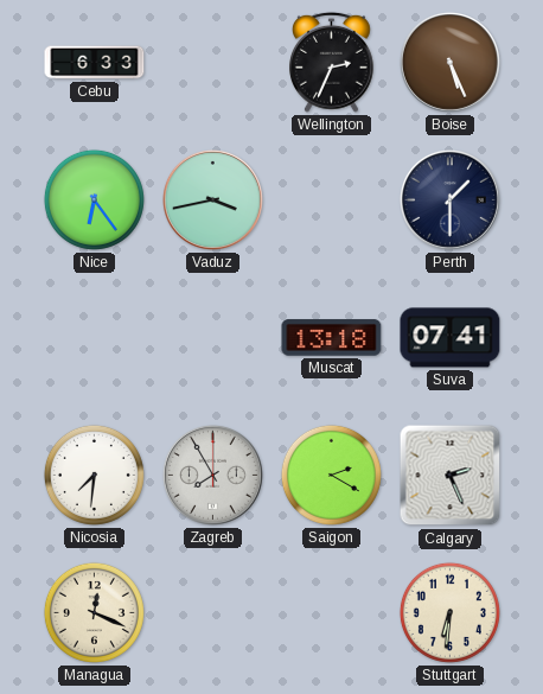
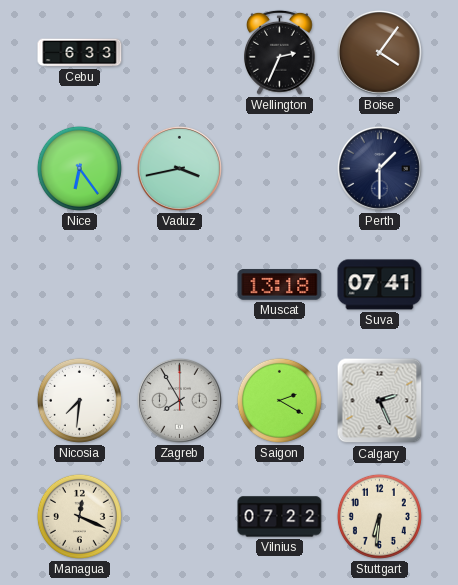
Boise: 5:26 -> 4:06
Vilnius: none -> 07:22
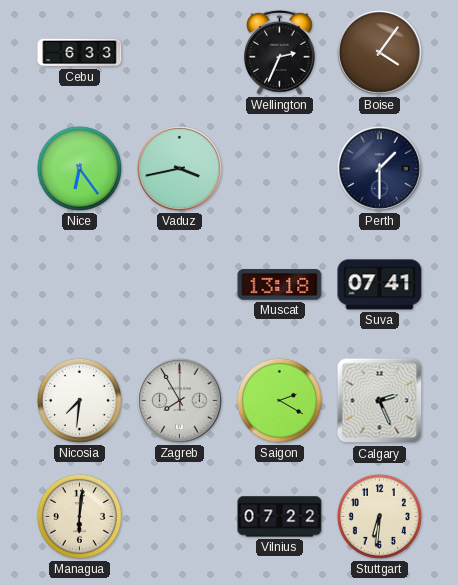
Managua: 12:19 -> 6:01
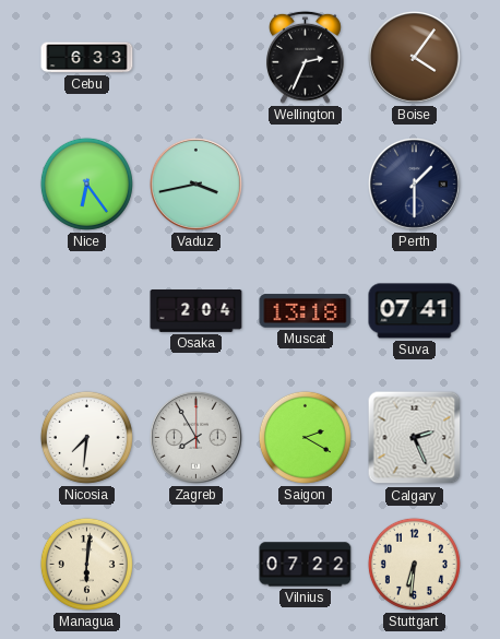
Osaka: none -> 2:04
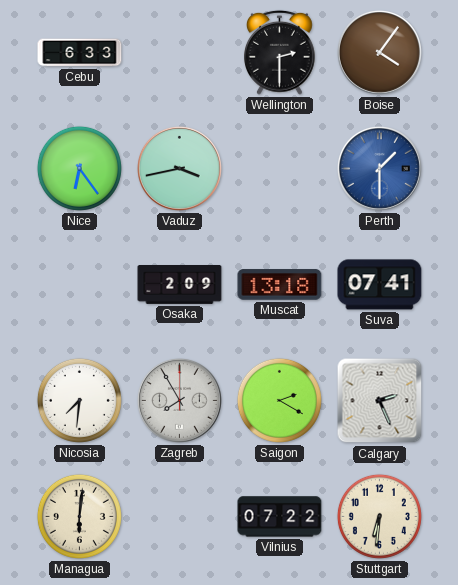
Wellington: 2:34 -> 2:30
Perth dial: navy -> blue
Osaka: 2:04 -> 2:09
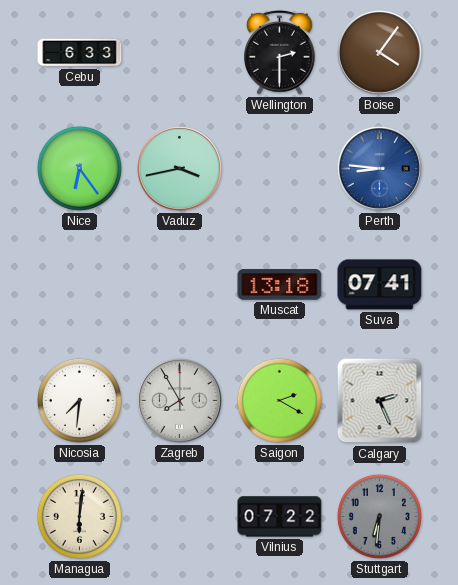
Perth: 1:30 -> 8:46
Osaka: 2:09 -> none
Stuttgart dial: cream -> grey
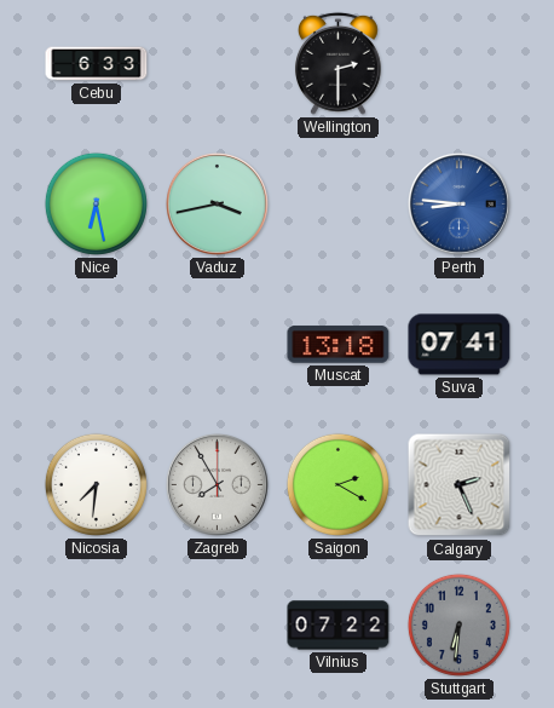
Boise: 4:06 -> none
Nice: 6:24 -> 6:28
Managua: 6:01 -> none
